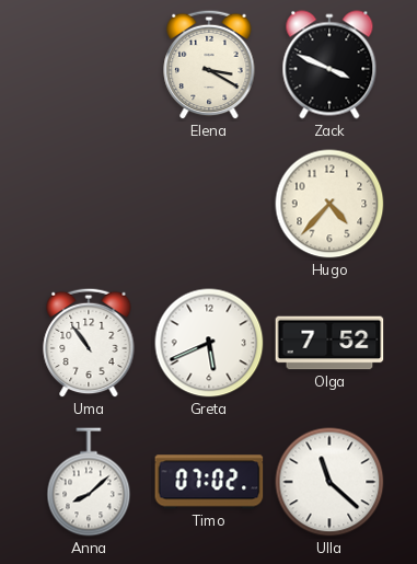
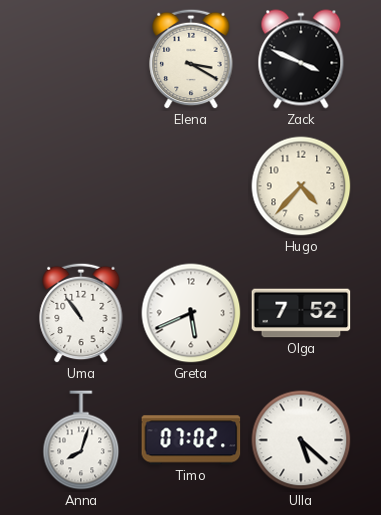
Anna: 8:08 -> 8:03
Ulla: 11:22 -> 5:22
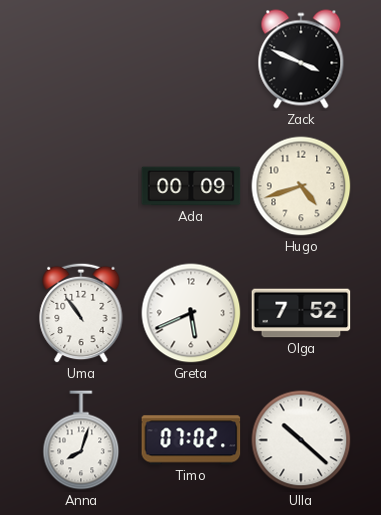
Elena: 3:20 -> none
Ada: none -> 00:09
Hugo: 4:37 -> 4:42
Ulla: 5:22 -> 10:22
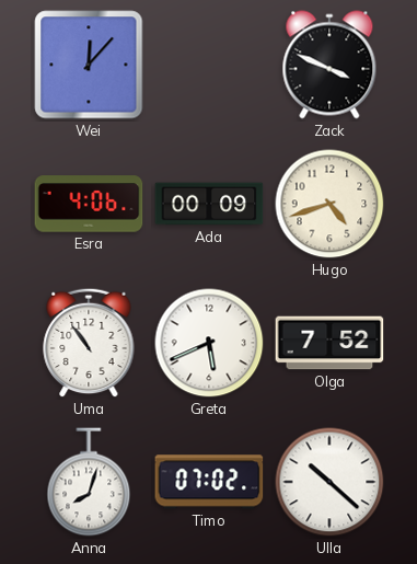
Wei: none -> 12:07
Esra: none -> 4:06
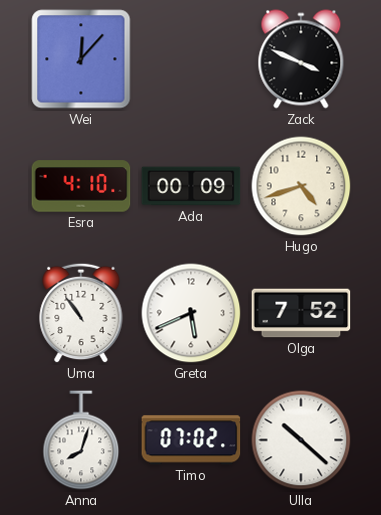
Esra: 4:06 -> 4:10
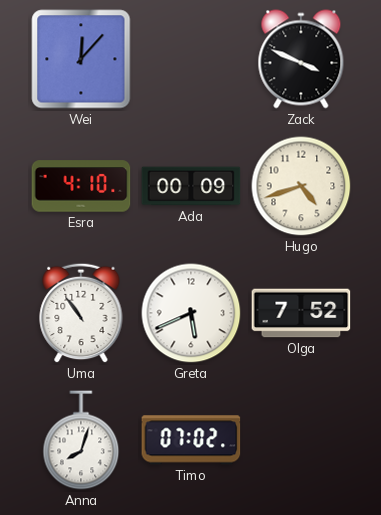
Ulla: 10:22 -> none
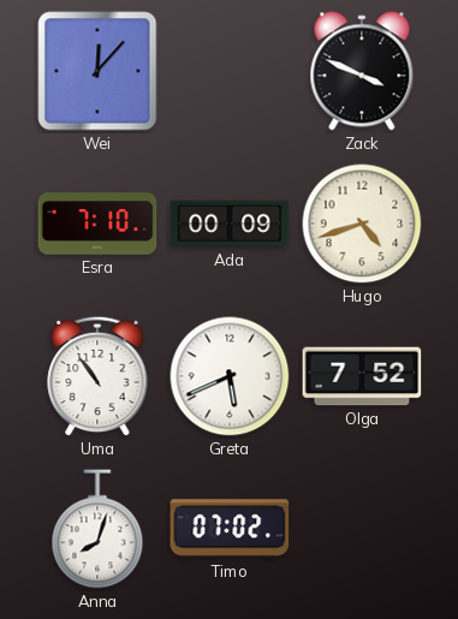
Esra: 4:10 -> 7:10
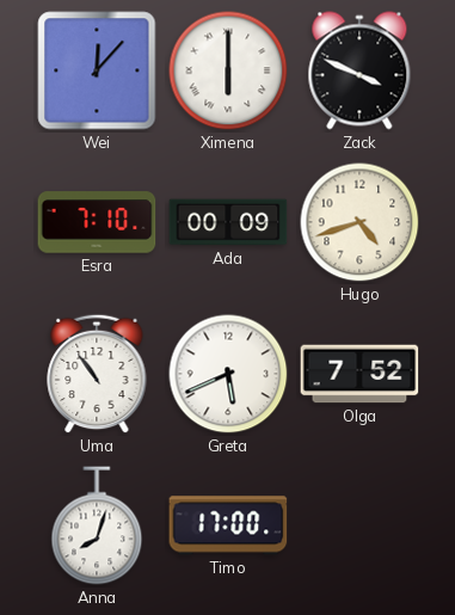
Ximena: none -> 6:00
Timo: 07:02 -> 17:00
